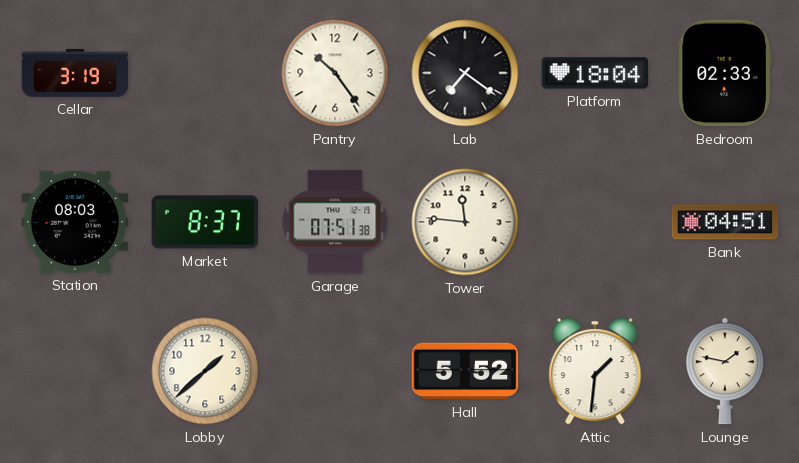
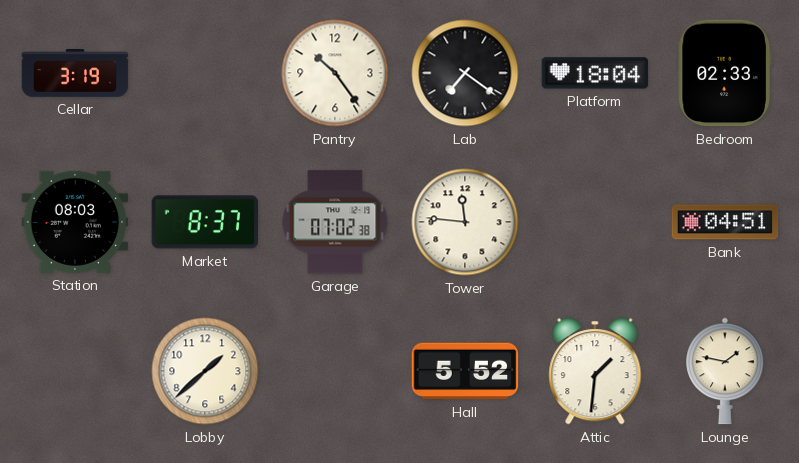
Garage: 07:51 -> 07:02
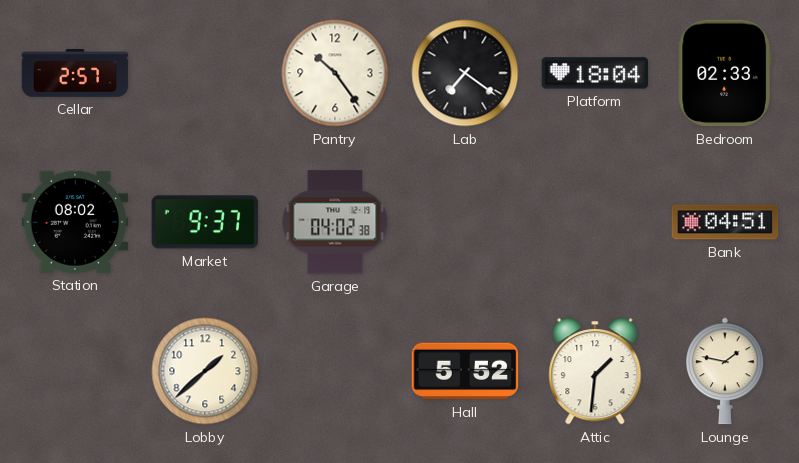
Cellar: 3:19 -> 2:57
Station: 08:03 -> 08:02
Market: 8:37 -> 9:37
Garage: 07:02 -> 04:02
Tower: 11:46 -> none
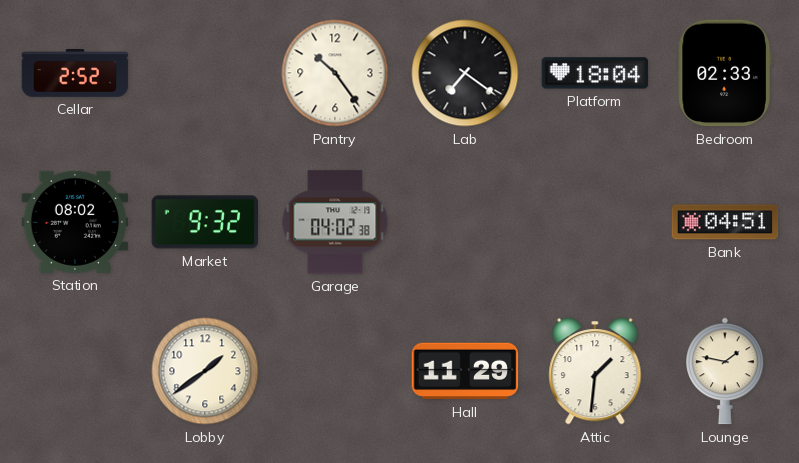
Cellar: 2:57 -> 2:52
Market: 9:37 -> 9:32
Lobby: 1:38 -> 1:39
Hall: 5:52 -> 11:29
